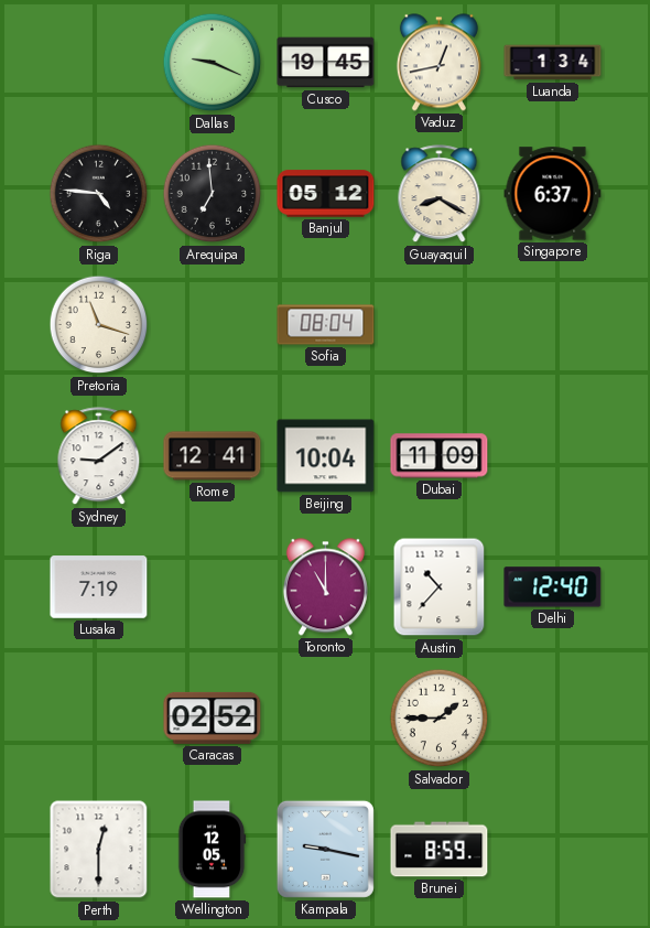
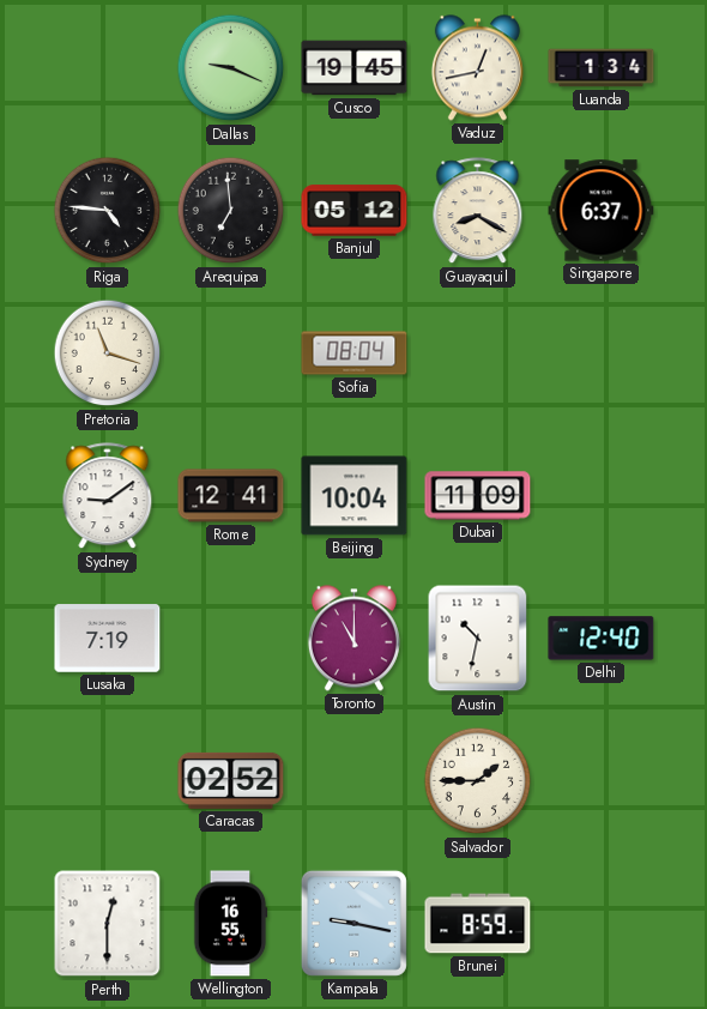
Austin: 10:37 -> 10:32
Wellington: 12:05 -> 16:55
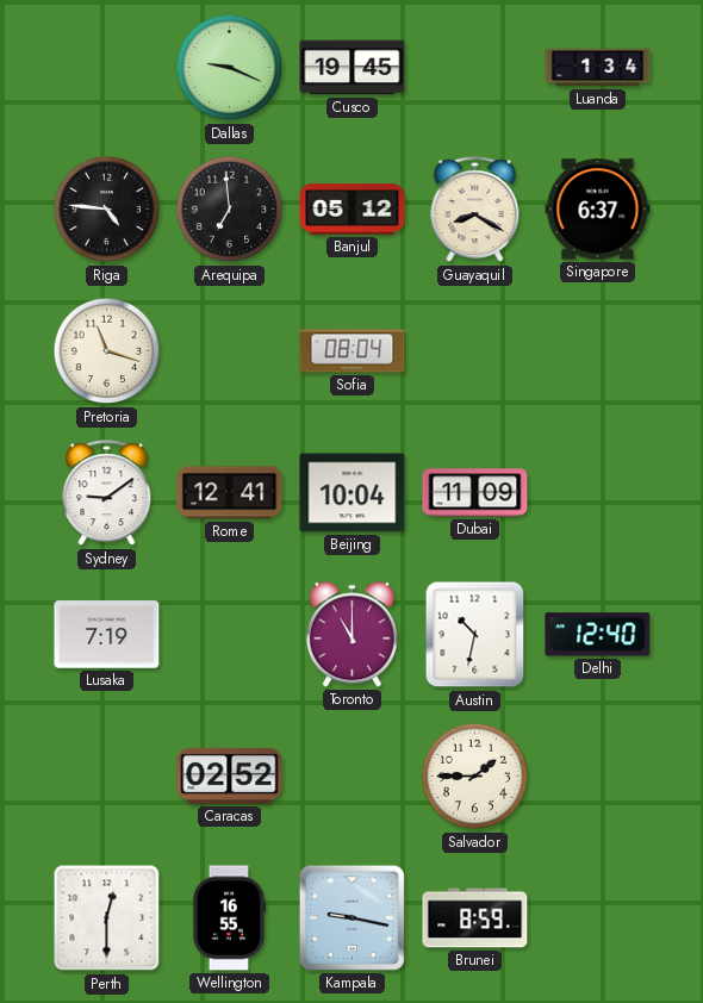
Vaduz: 12:43 -> none
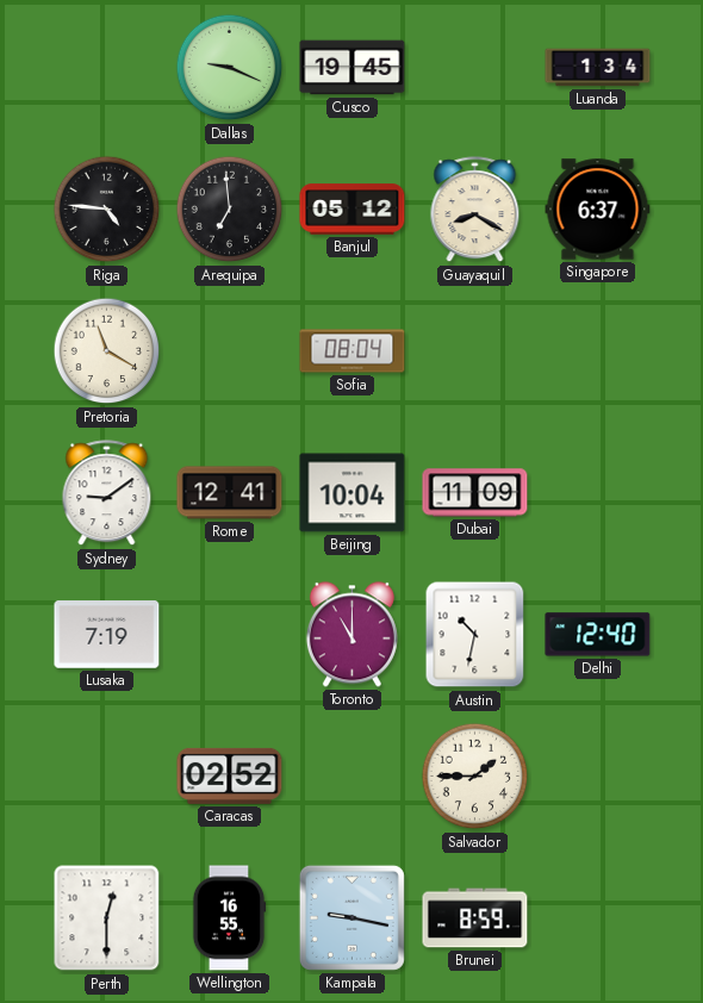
Pretoria: 11:18 -> 11:20
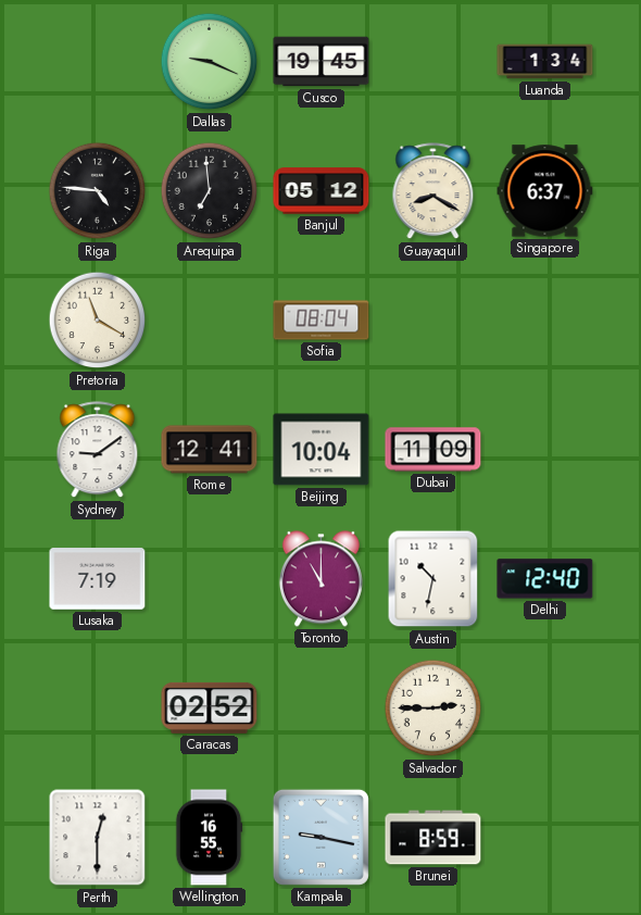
Salvador: 1:45 -> 2:45
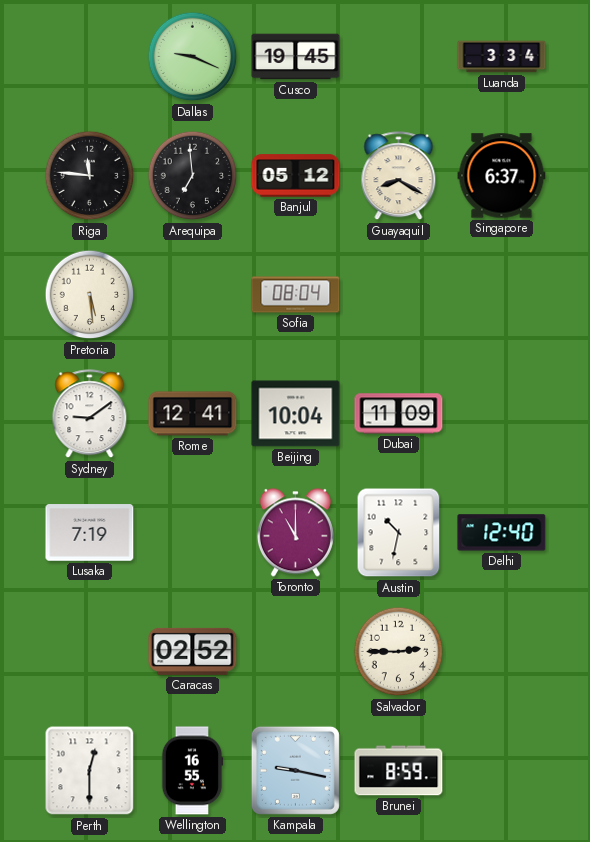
Luanda: 1:34 -> 3:34
Riga: 4:46 -> 11:46
Pretoria: 11:20 -> 5:29
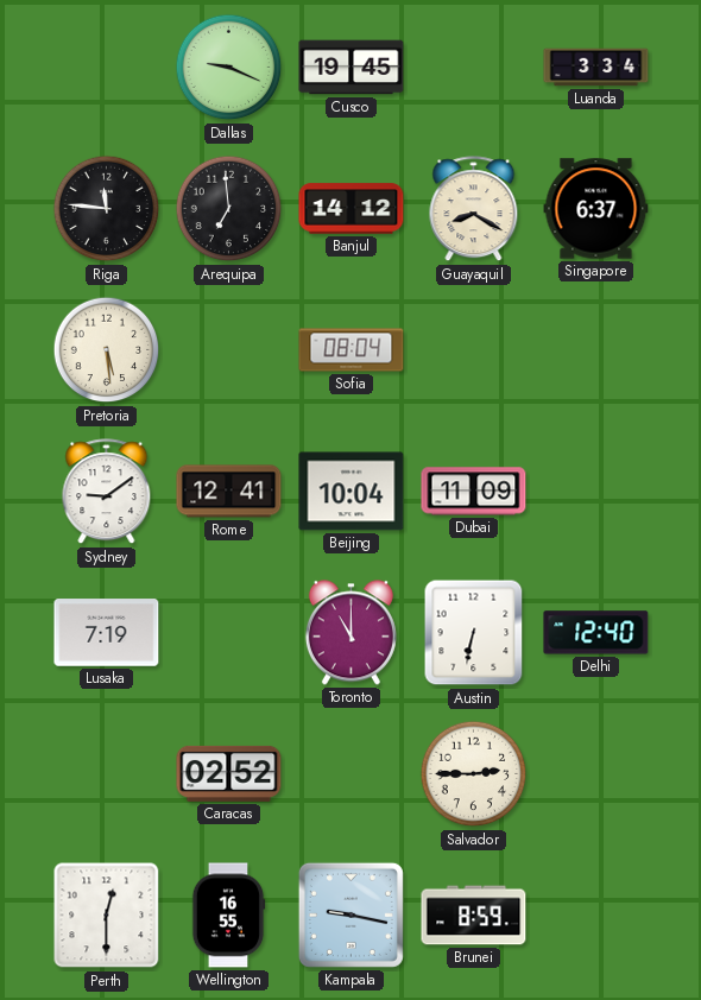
Banjul: 05:12 -> 14:12
Austin: 10:32 -> 6:32
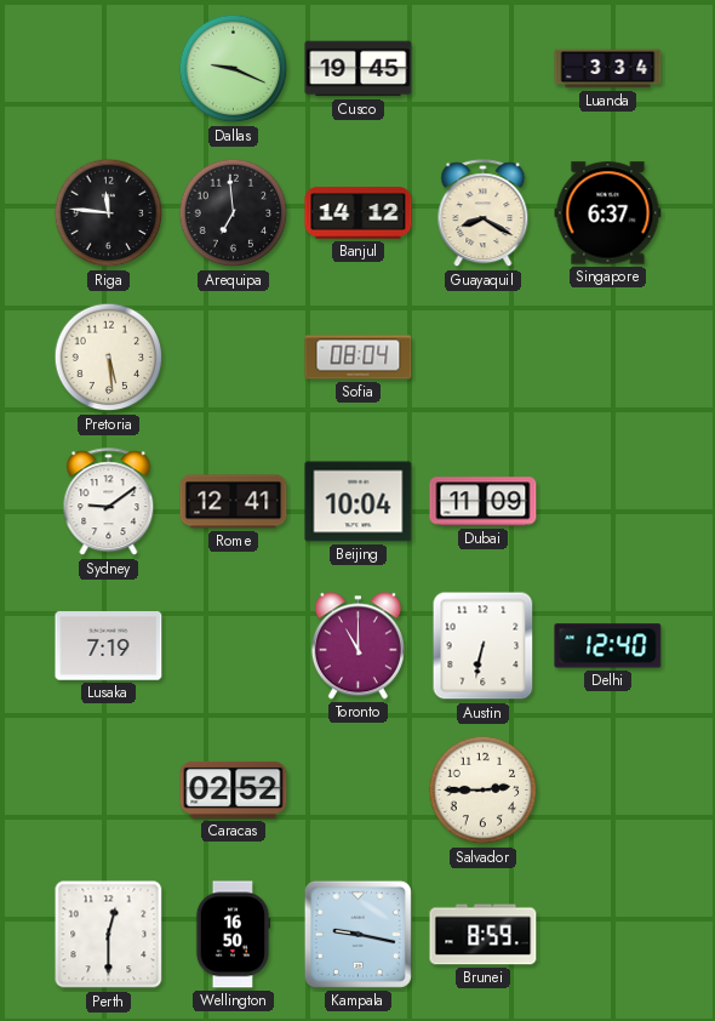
Wellington: 16:55 -> 16:50
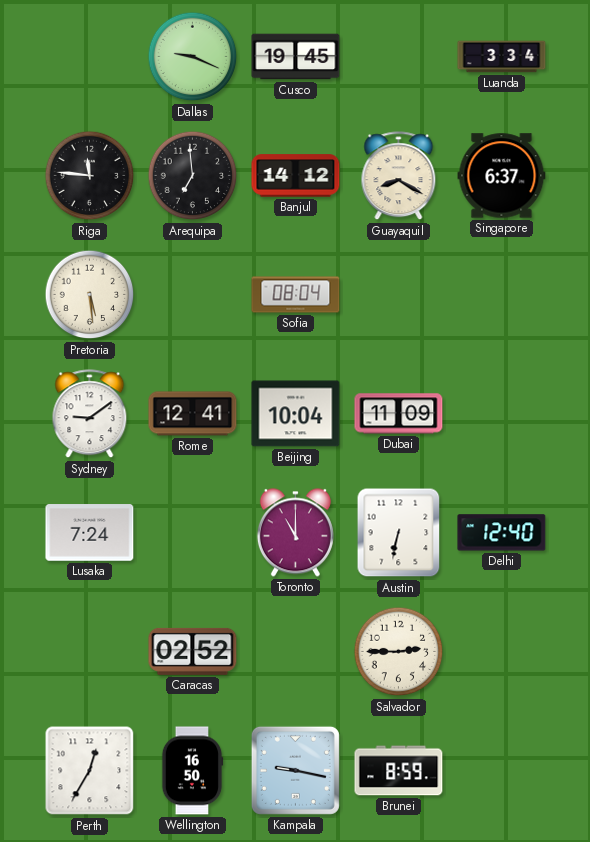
Lusaka: 7:19 -> 7:24
Perth: 12:30 -> 12:35
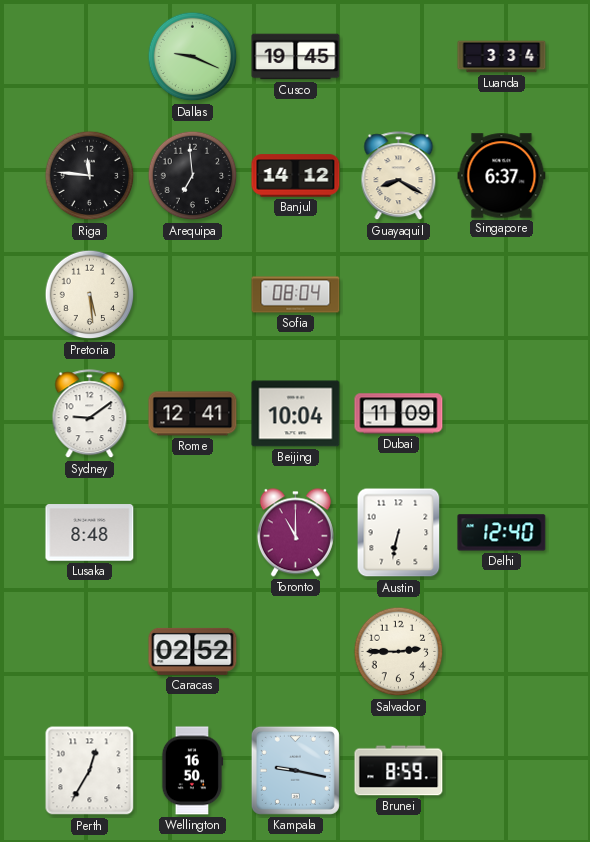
Lusaka: 7:24 -> 8:48
